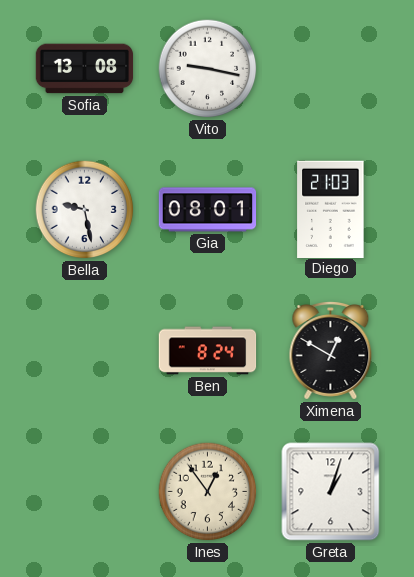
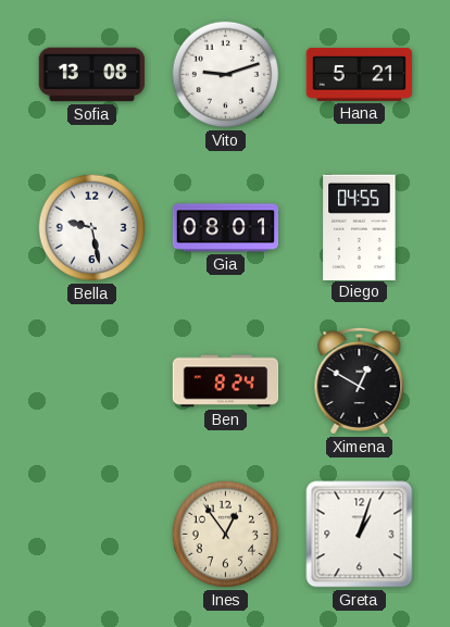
Vito: 9:17 -> 9:12
Hana: none -> 5:21
Diego: 21:03 -> 04:55
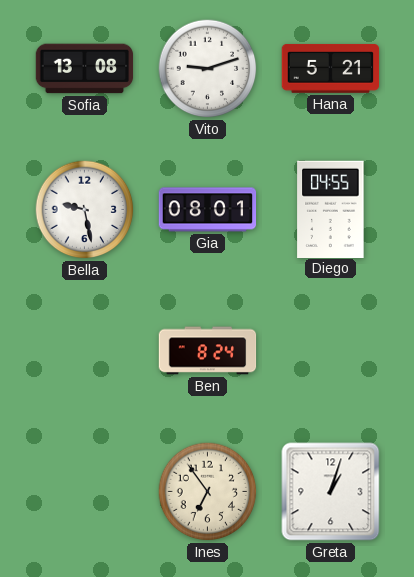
Ximena: 12:50 -> none
Ines: 12:54 -> 6:54
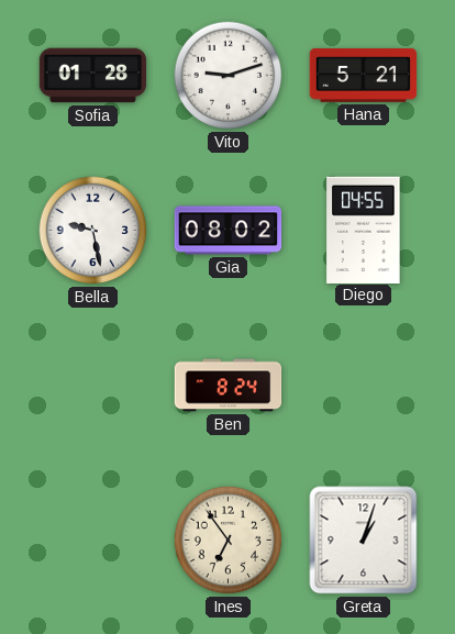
Sofia: 13:08 -> 01:28
Gia: 08:01 -> 08:02
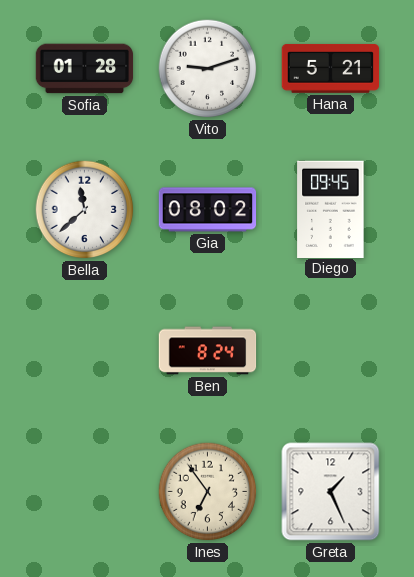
Bella: 9:28 -> 11:38
Diego: 04:55 -> 09:45
Greta: 1:03 -> 1:26
